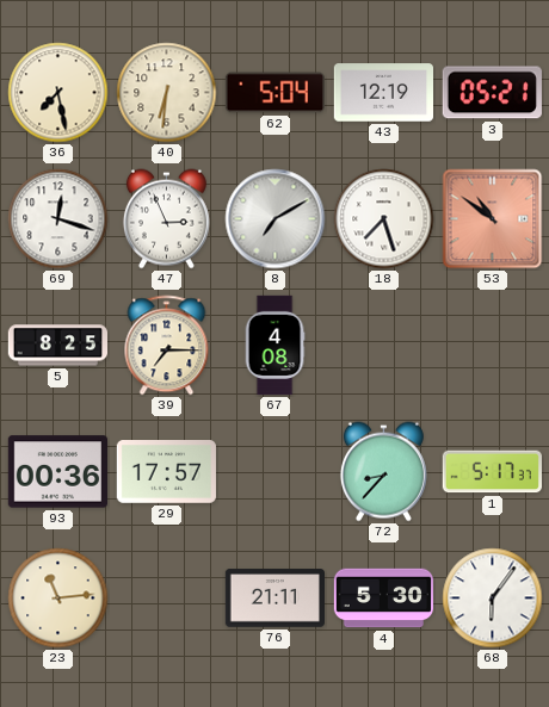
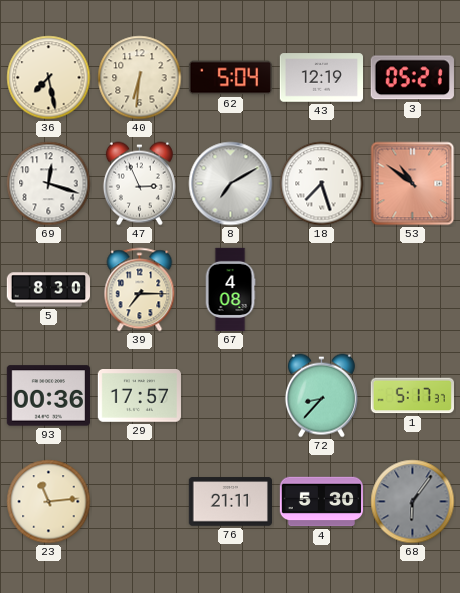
5: 8:25 -> 8:30
68 dial: white -> grey
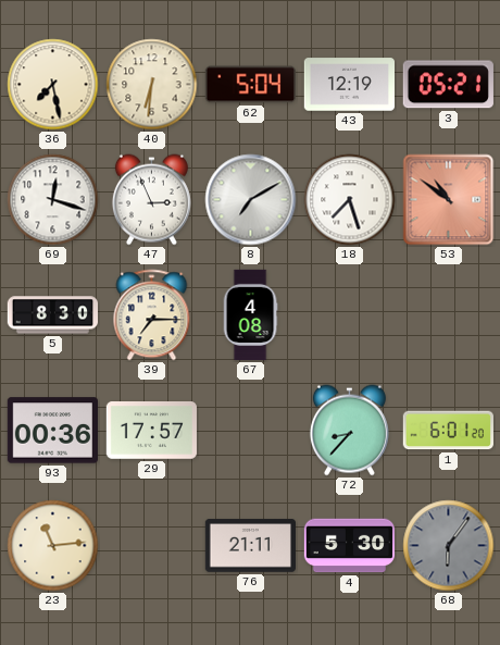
1: 5:17 -> 6:01
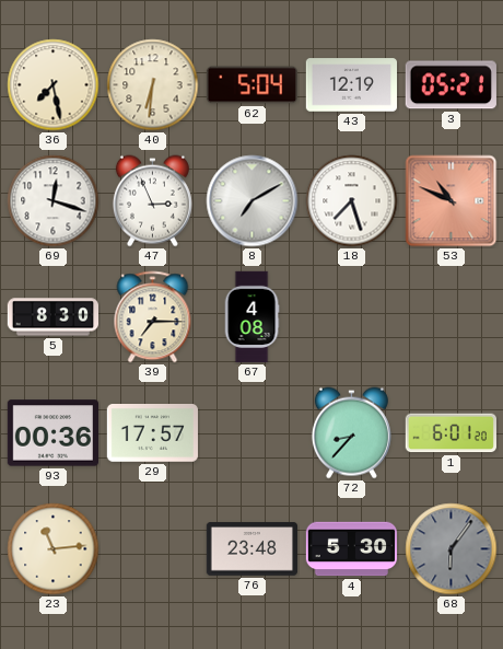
53: 10:51 -> 10:49
76: 21:11 -> 23:48
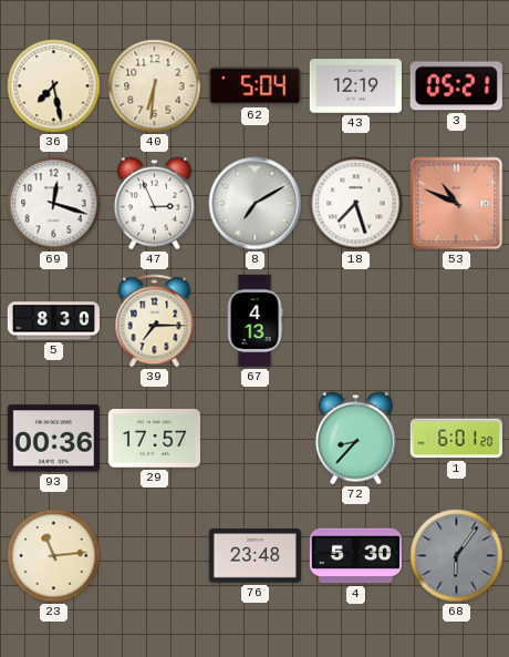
67: 4:08 -> 4:13
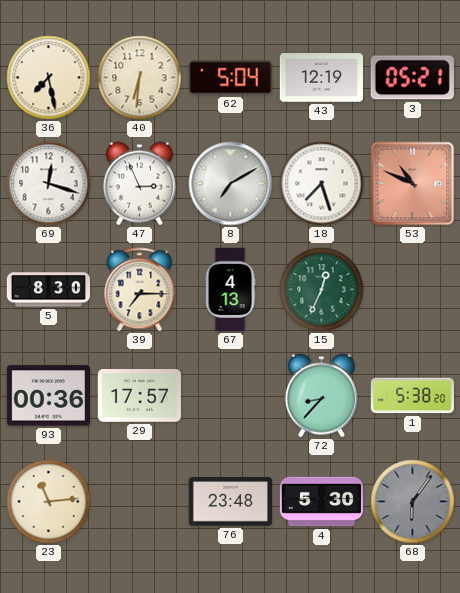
15: none -> 12:34
1: 6:01 -> 5:38
